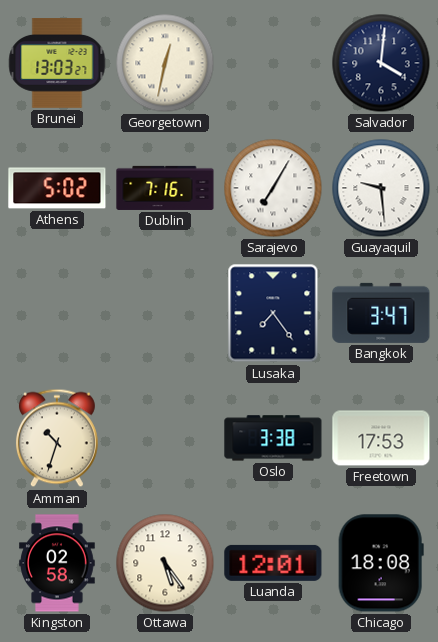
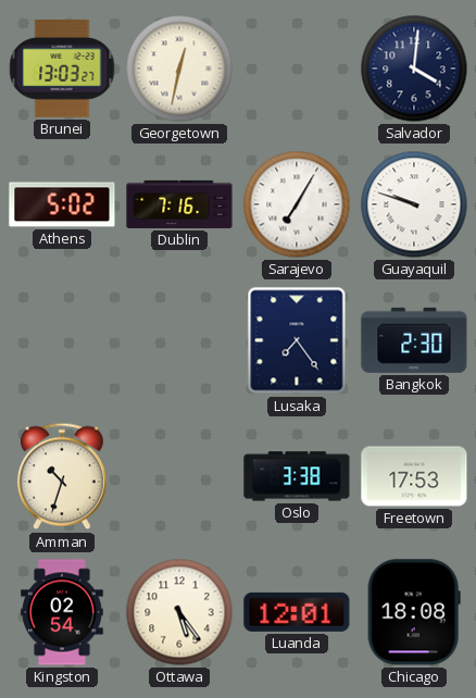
Guayaquil: 9:29 -> 9:48
Bangkok: 3:47 -> 2:30
Kingston: 02:58 -> 02:54
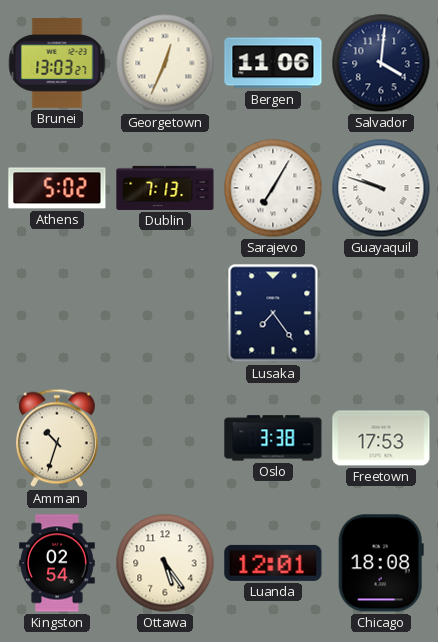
Georgetown: 12:32 -> 12:34
Bergen: none -> 11:06
Dublin: 7:16 -> 7:13
Bangkok: 2:30 -> none
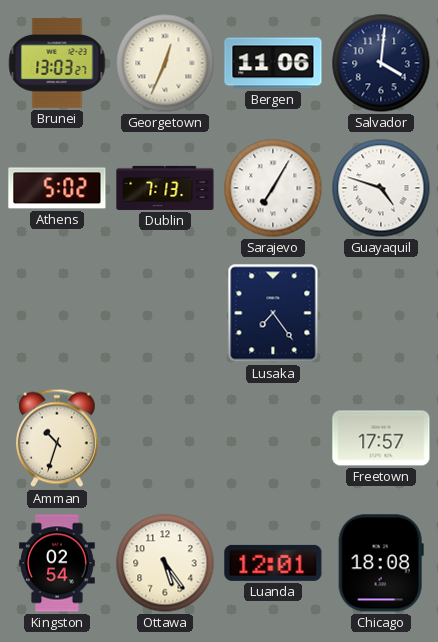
Guayaquil: 9:48 -> 4:48
Oslo: 3:38 -> none
Freetown: 17:53 -> 17:57
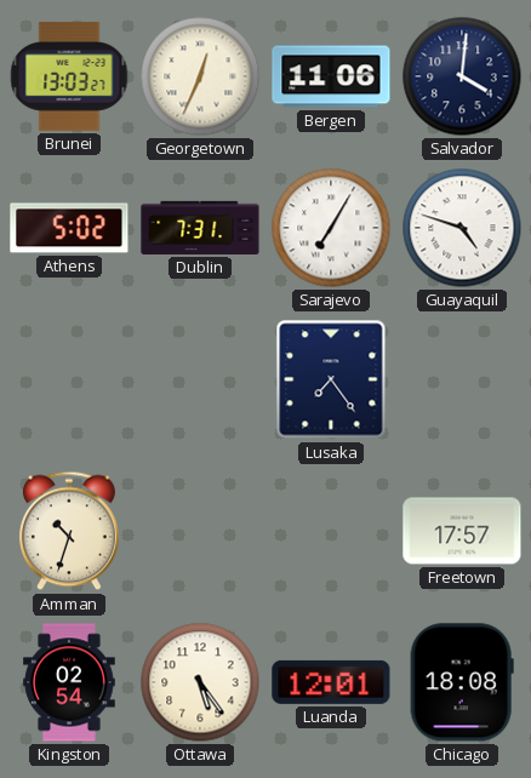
Dublin: 7:13 -> 7:31
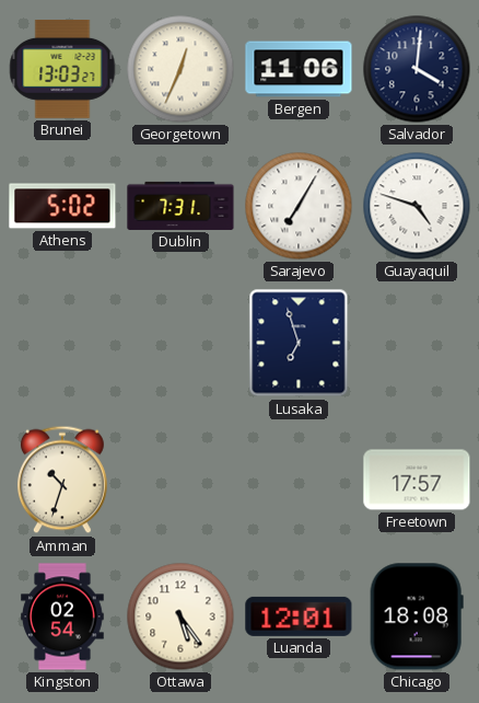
Lusaka: 7:24 -> 6:57
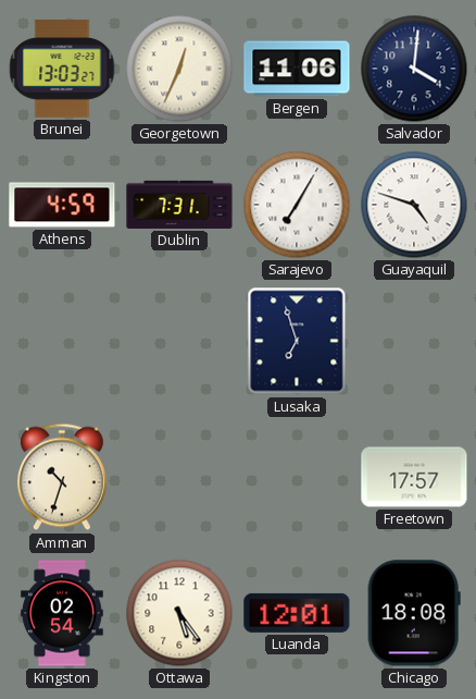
Athens: 5:02 -> 4:59
